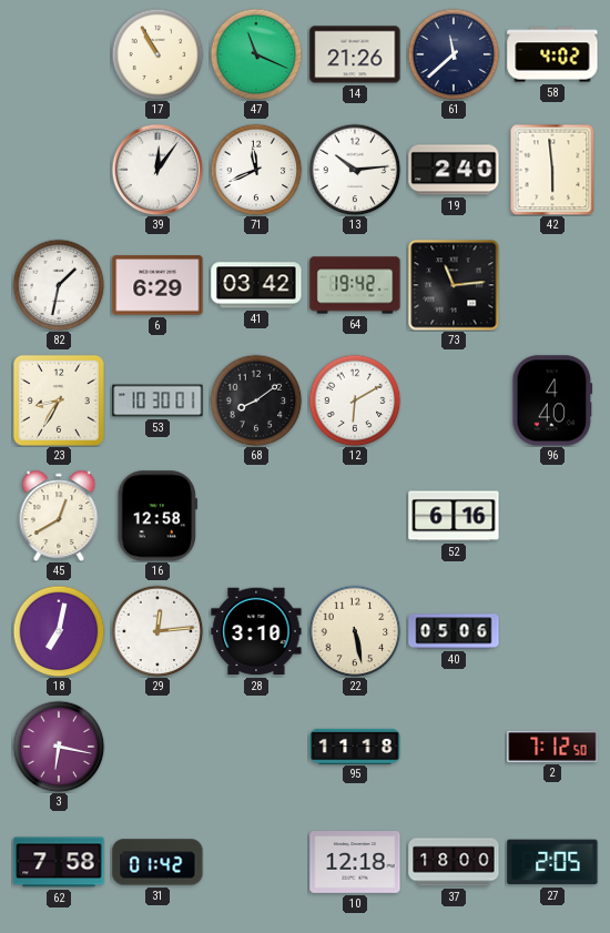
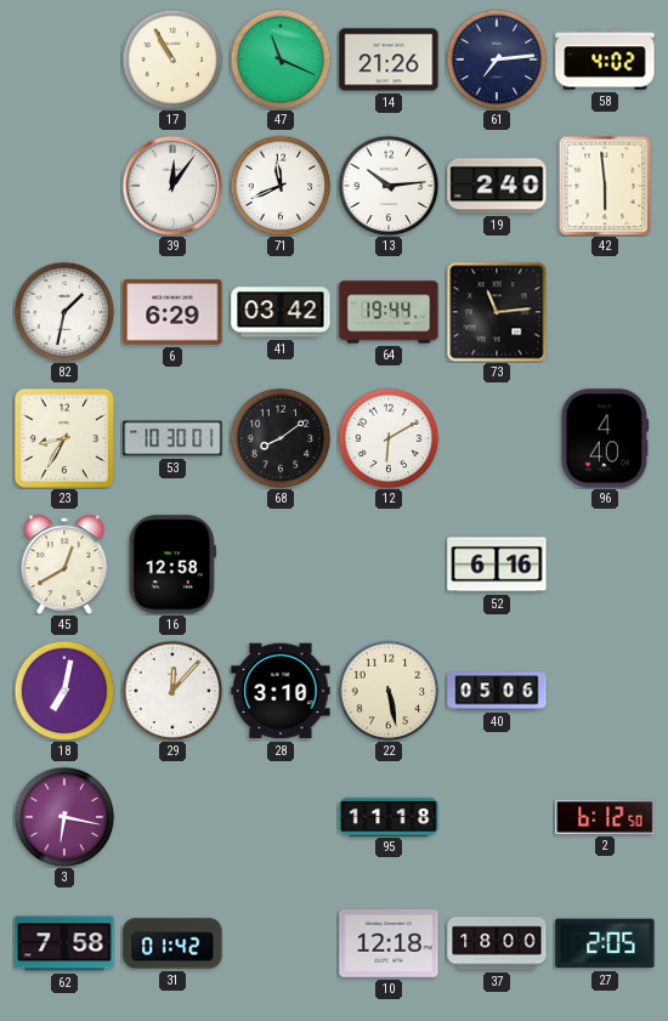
61: 11:38 -> 7:14
64: 19:42 -> 19:44
29: 12:14 -> 12:07
2: 7:12 -> 6:12
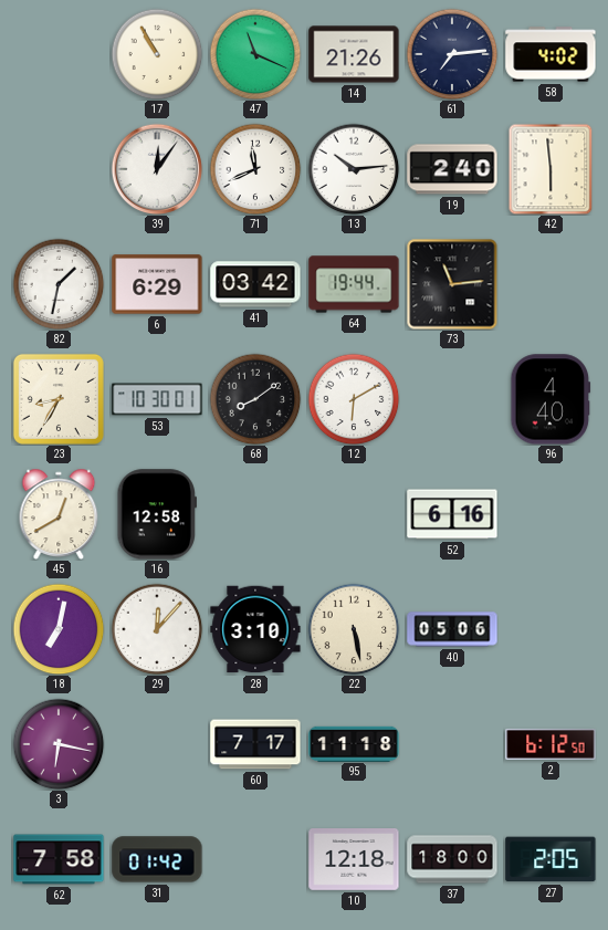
60: none -> 7:17
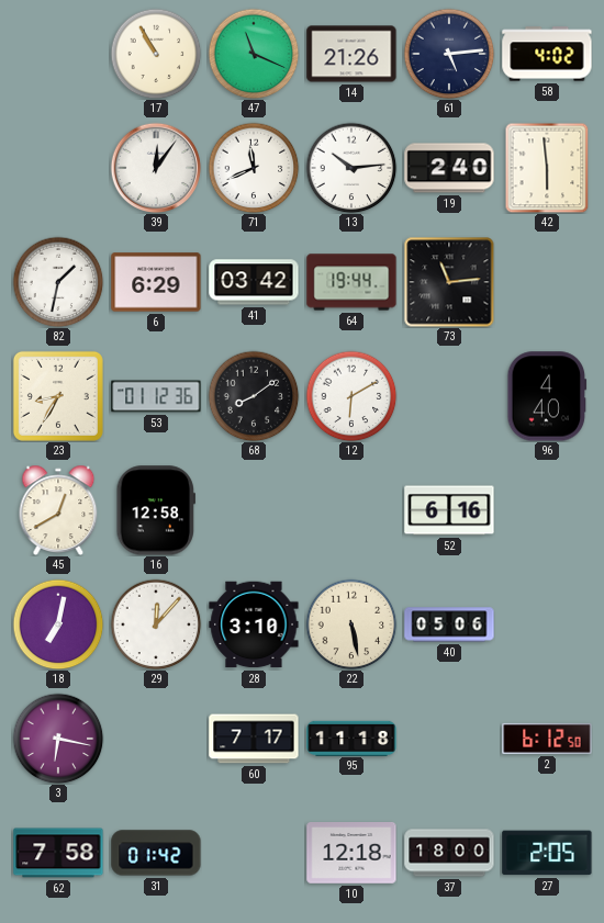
61: 7:14 -> 5:14
53: 10:30 -> 01:12
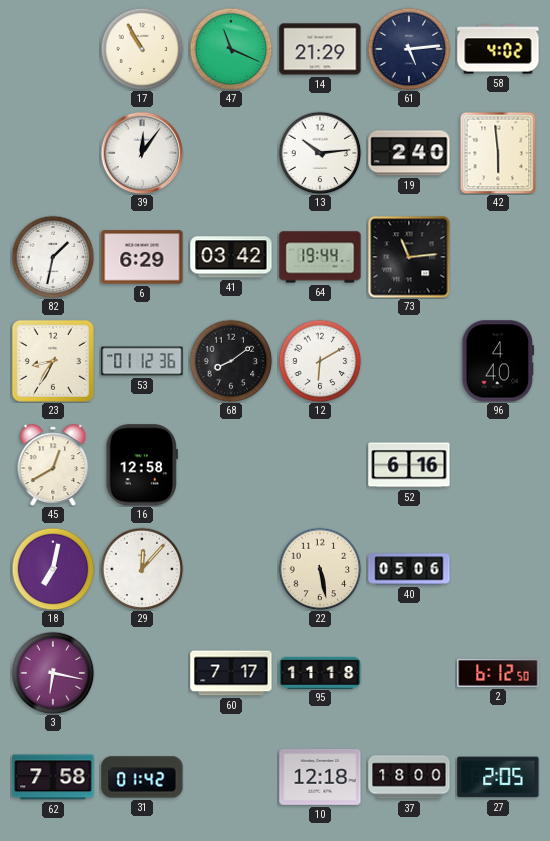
14: 21:26 -> 21:29
71: 11:41 -> none
28: 3:10 -> none
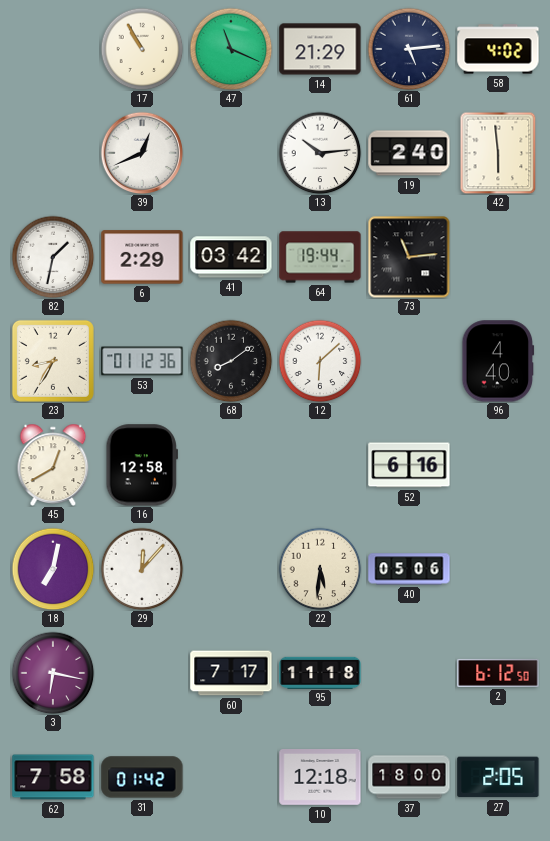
39: 12:06 -> 12:41
6: 6:29 -> 2:29
12: 6:10 -> 6:08
22: 5:28 -> 5:31
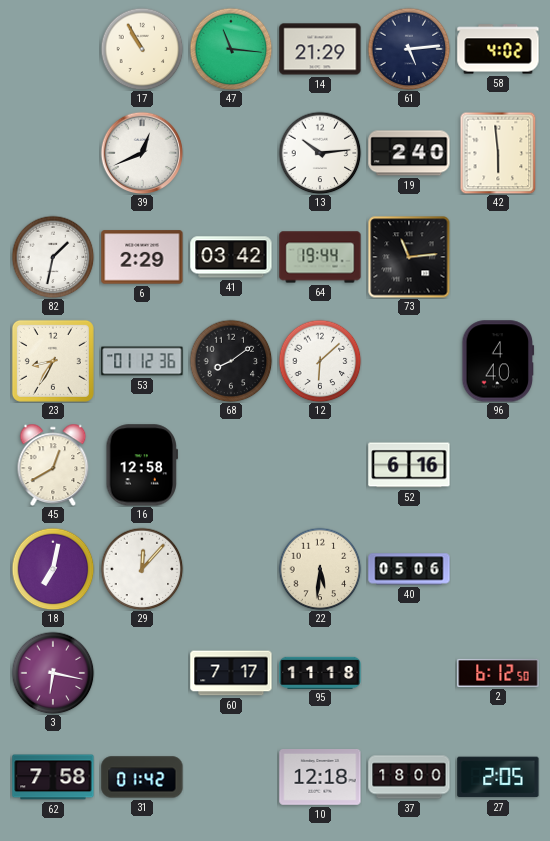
47: 11:19 -> 11:16
